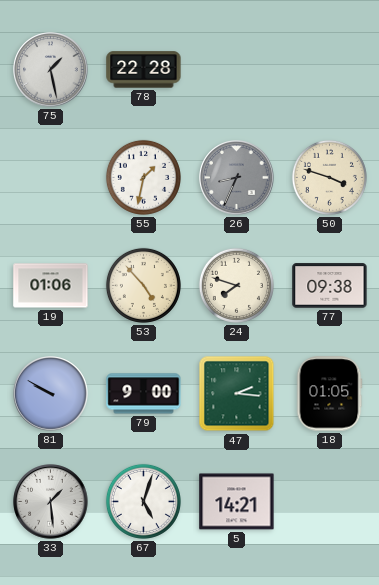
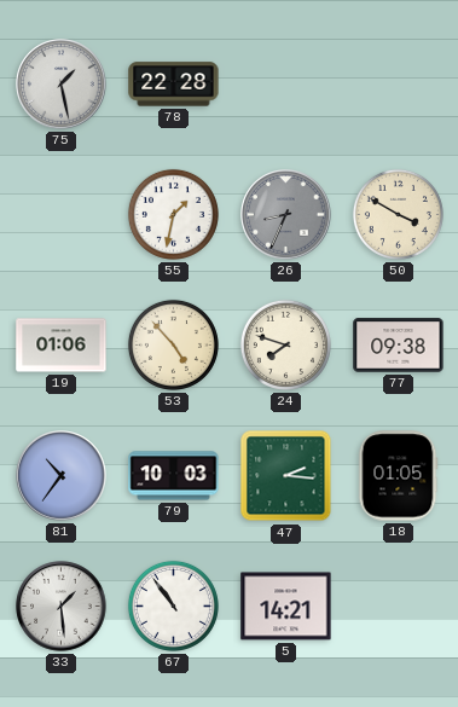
50: 3:48 -> 3:50
81: 9:50 -> 10:36
79: 9:00 -> 10:03
67: 5:03 -> 10:54
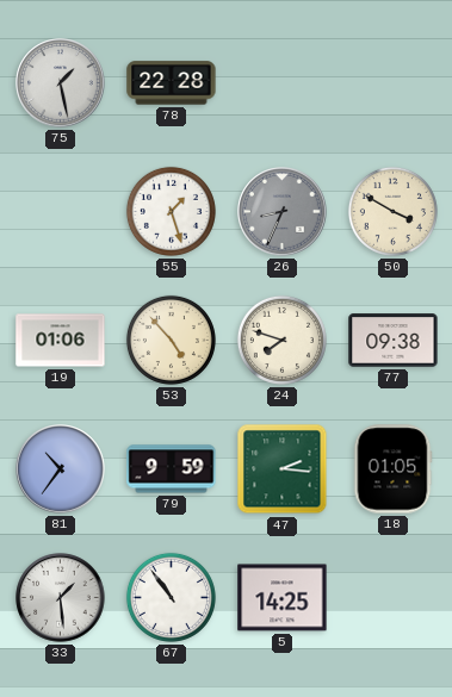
55: 1:32 -> 1:27
79: 10:03 -> 9:59
5: 14:21 -> 14:25
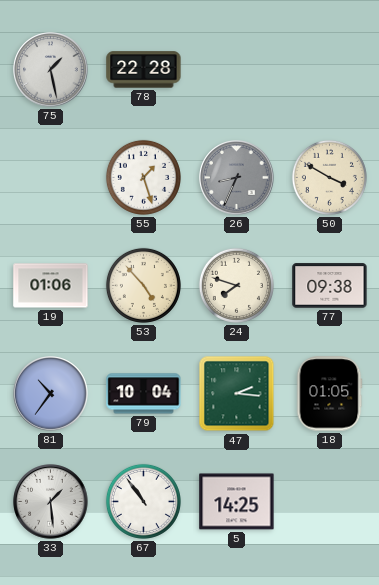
79: 9:59 -> 10:04
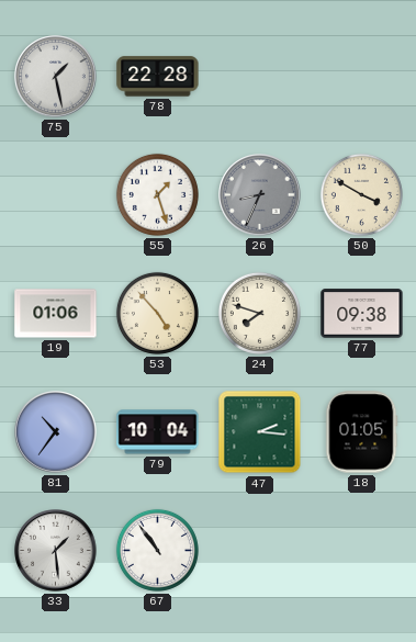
5: 14:25 -> none
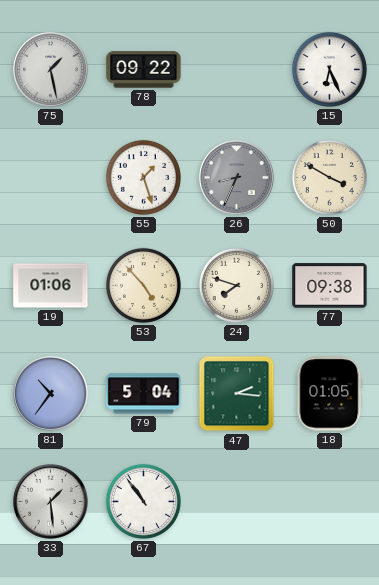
78: 22:28 -> 09:22
15: none -> 6:26
79: 10:04 -> 5:04
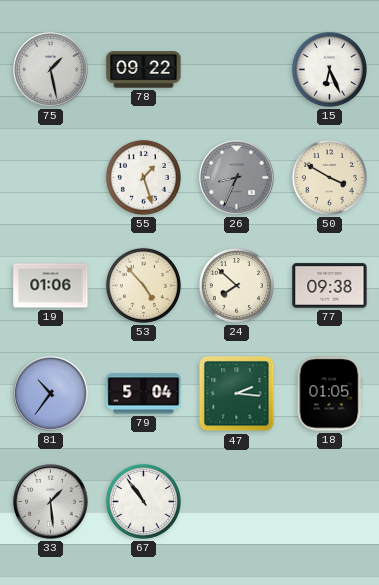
24: 7:48 -> 7:52
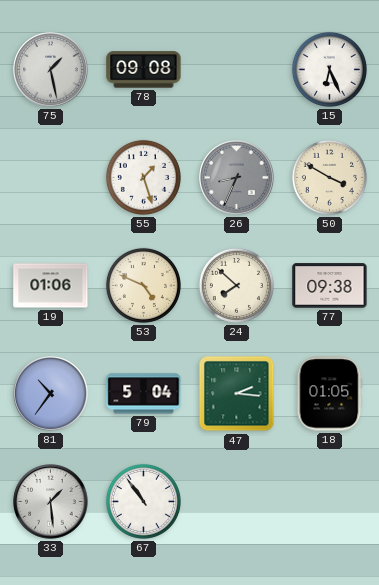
78: 09:22 -> 09:08
53: 4:53 -> 4:49
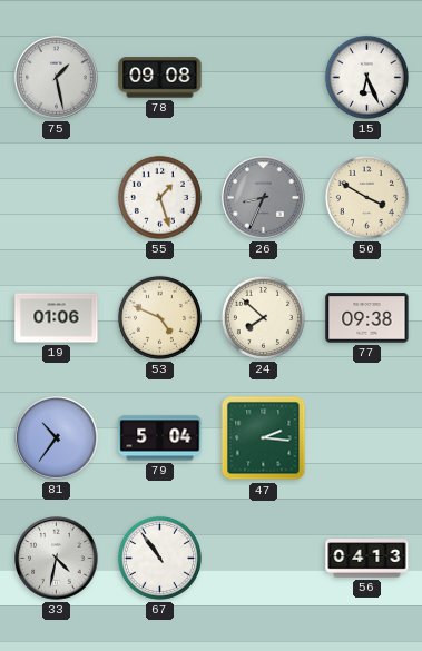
18: 01:05 -> none
33: 1:29 -> 4:32
56: none -> 04:13
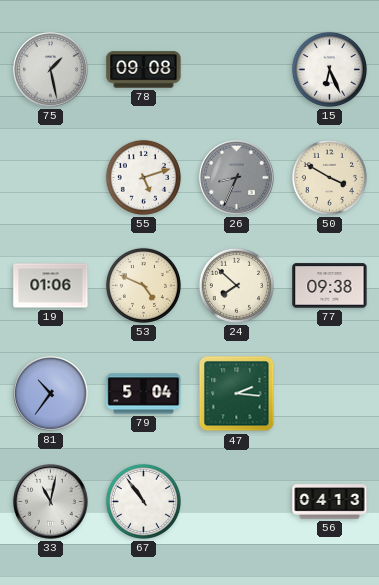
55: 1:27 -> 5:12
33: 4:32 -> 11:02
